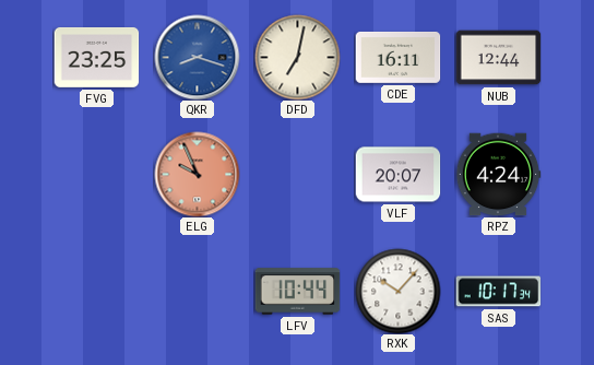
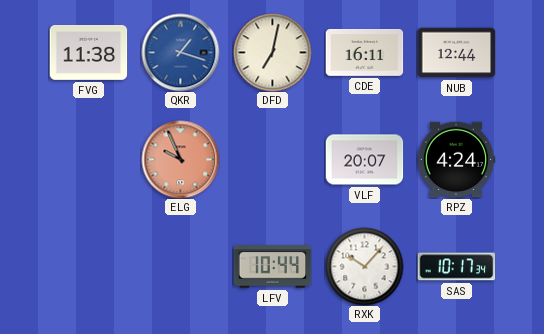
FVG: 23:25 -> 11:38
QKR: 8:18 -> 1:18
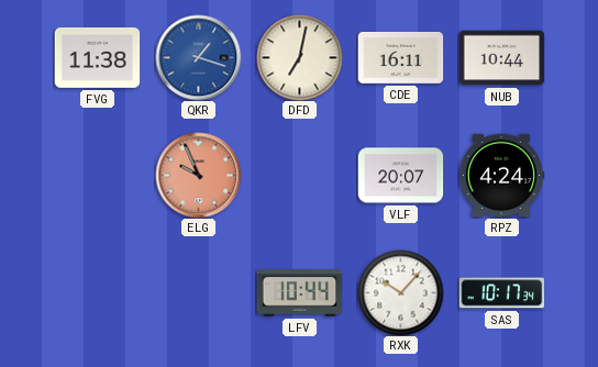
NUB: 12:44 -> 10:44
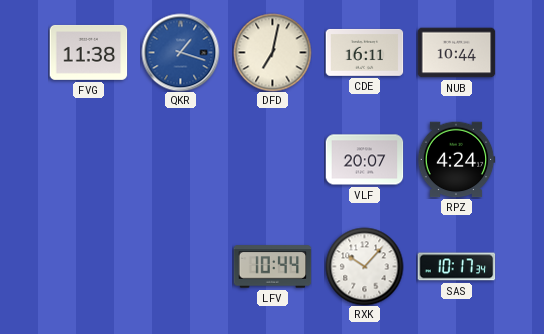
ELG: 9:56 -> none
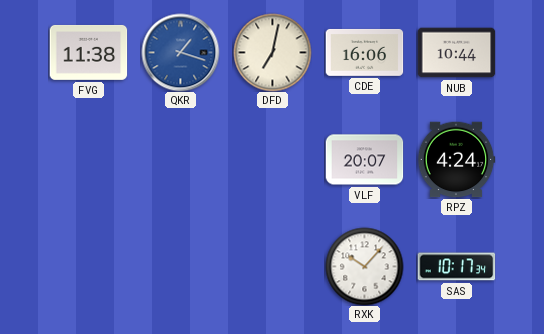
CDE: 16:11 -> 16:06
LFV: 10:44 -> none
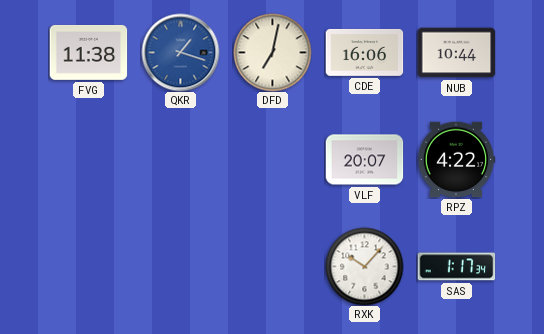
RPZ: 4:24 -> 4:22
SAS: 10:17 -> 1:17
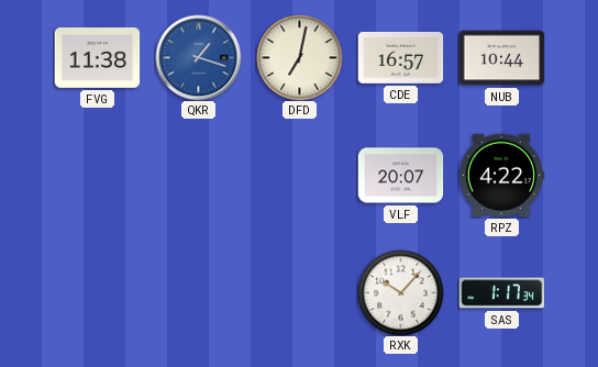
CDE: 16:06 -> 16:57
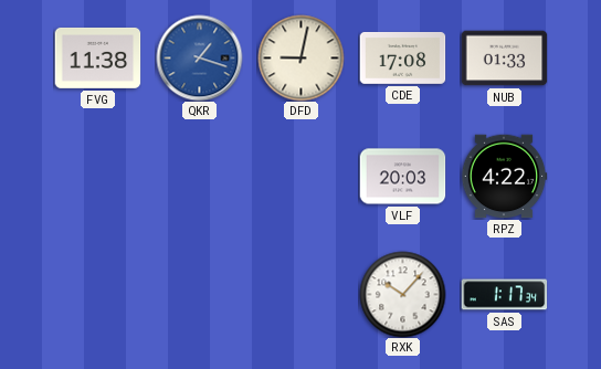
DFD: 7:02 -> 9:02
CDE: 16:57 -> 17:08
NUB: 10:44 -> 01:33
VLF: 20:07 -> 20:03
